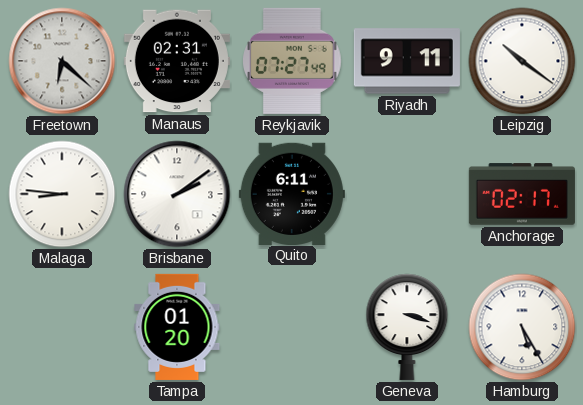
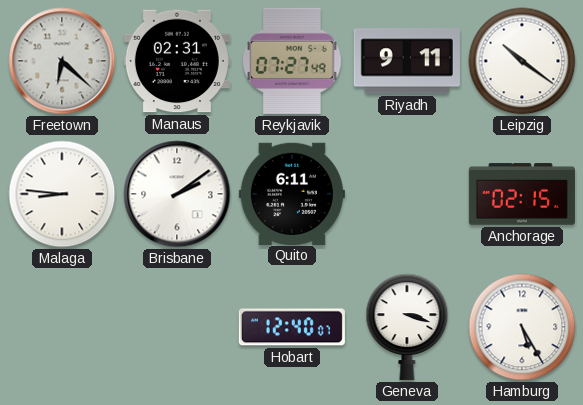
Anchorage: 02:17 -> 02:15
Tampa: 01:20 -> none
Hobart: none -> 12:40
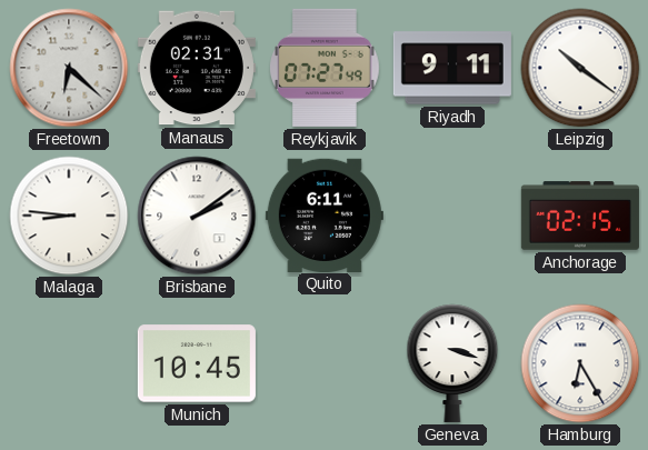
Munich: none -> 10:45
Hobart: 12:40 -> none
Hamburg: 5:25 -> 6:25
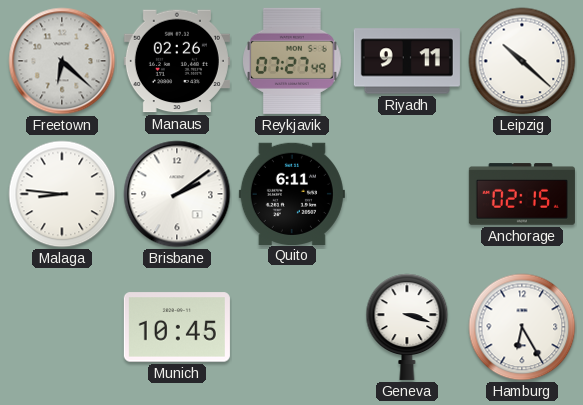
Manaus: 02:31 -> 02:26
Leipzig: 10:21 -> 10:22
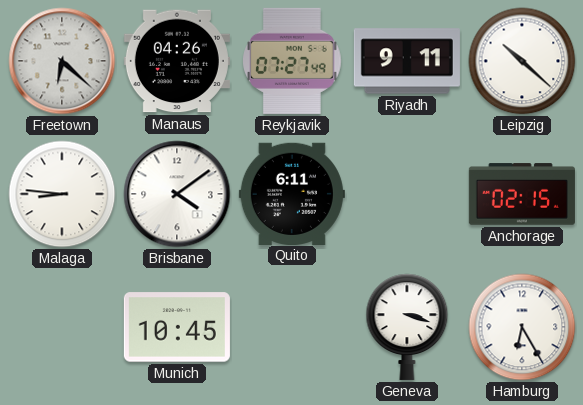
Manaus: 02:26 -> 04:26
Brisbane: 2:09 -> 4:09
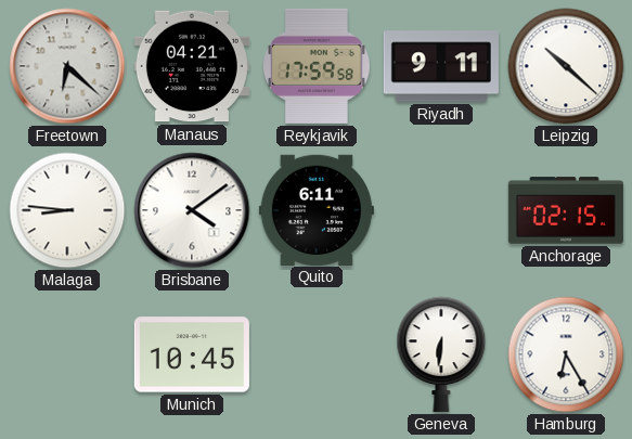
Manaus: 04:26 -> 04:21
Reykjavik: 07:27 -> 17:59
Geneva: 3:18 -> 6:31
